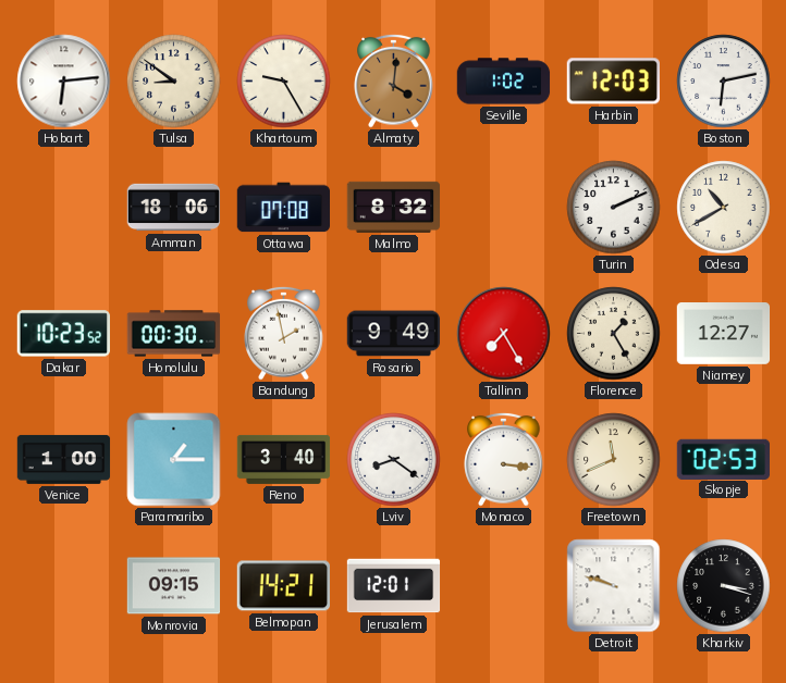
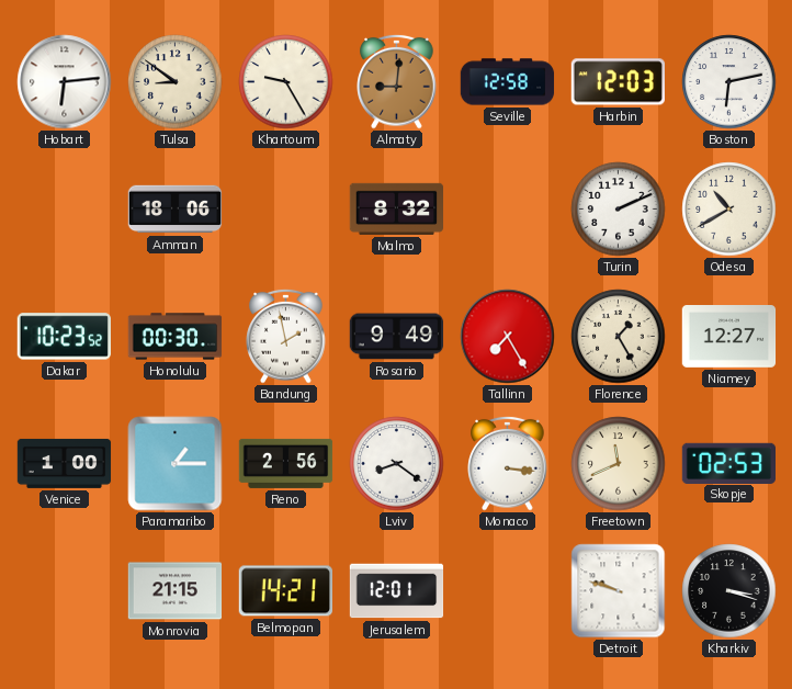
Almaty: 4:01 -> 9:01
Seville: 1:02 -> 12:58
Ottawa: 07:08 -> none
Reno: 3:40 -> 2:56
Monrovia: 09:15 -> 21:15
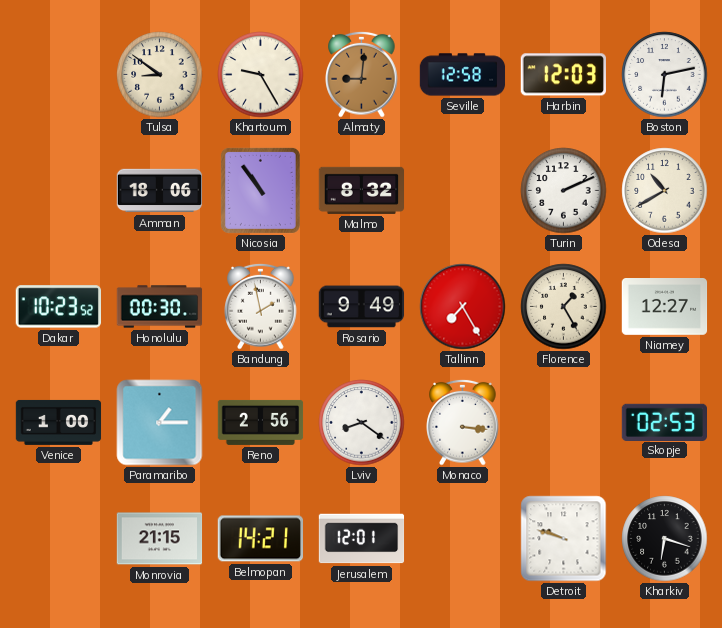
Hobart: 6:14 -> none
Nicosia: none -> 10:54
Freetown: 11:41 -> none
Kharkiv: 3:18 -> 6:18
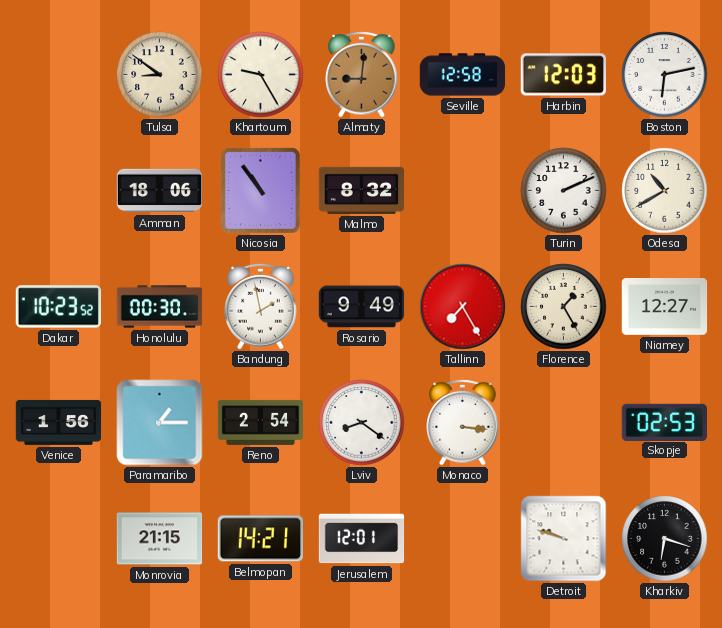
Venice: 1:00 -> 1:56
Reno: 2:56 -> 2:54
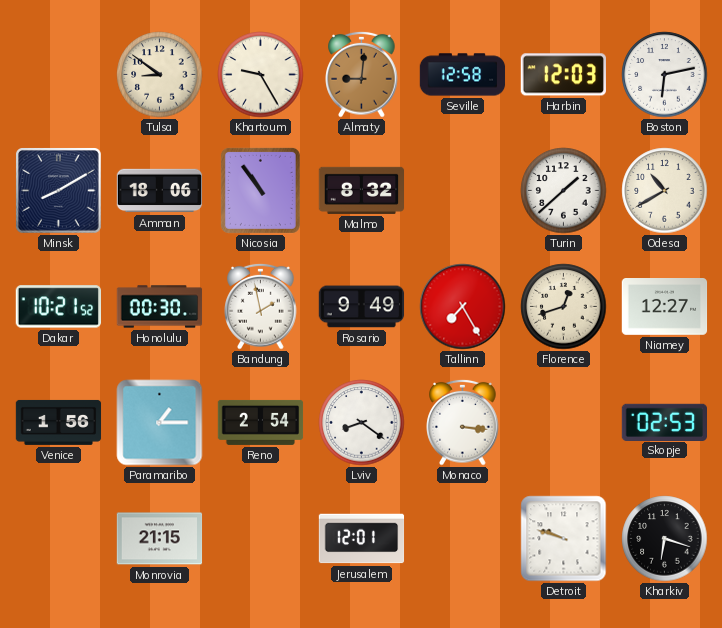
Minsk: none -> 8:10
Turin: 2:11 -> 1:38
Dakar: 10:23 -> 10:21
Florence: 1:25 -> 12:42
Belmopan: 14:21 -> none
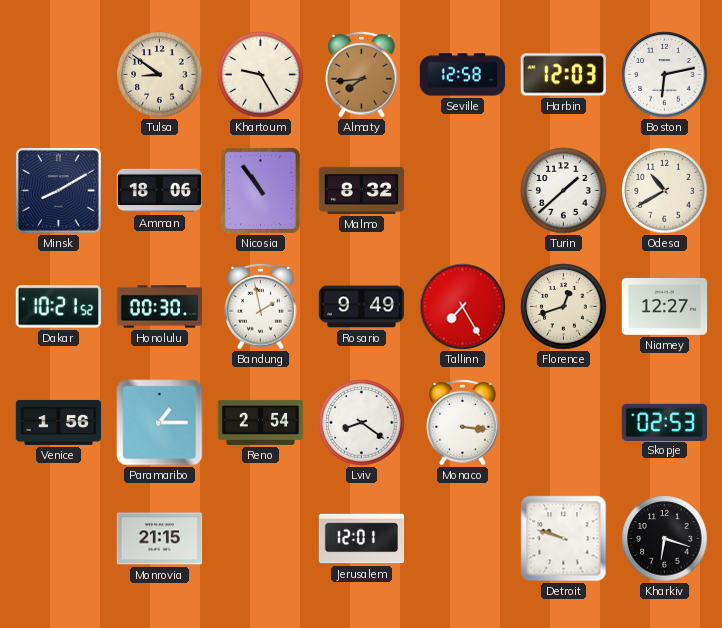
Almaty: 9:01 -> 7:44
